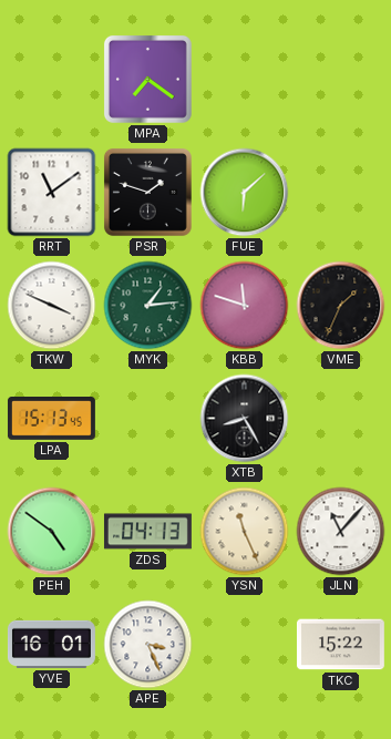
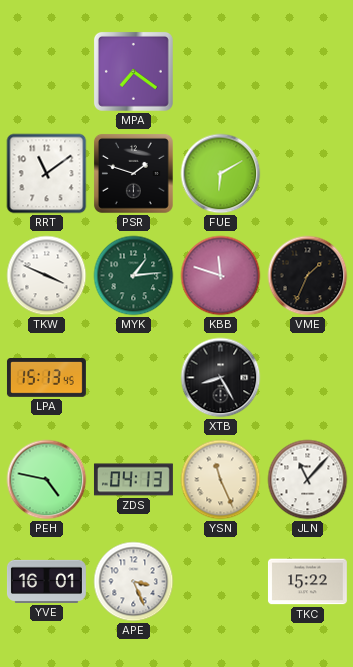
FUE: 6:08 -> 6:10
PEH: 4:51 -> 4:47
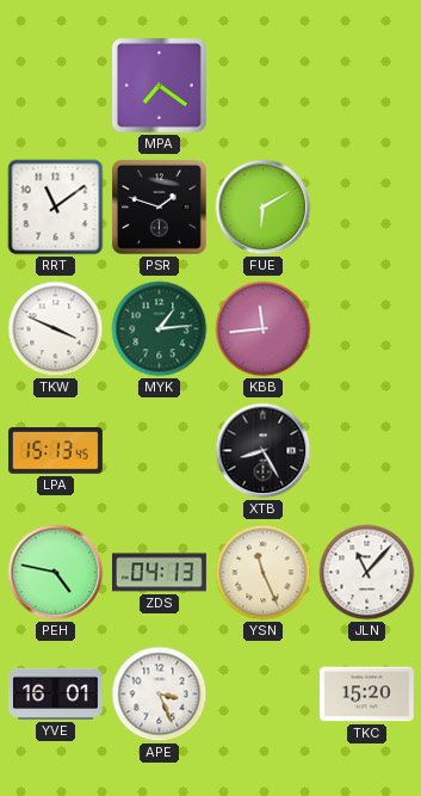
KBB: 11:48 -> 11:44
VME: 1:34 -> none
TKC: 15:22 -> 15:20
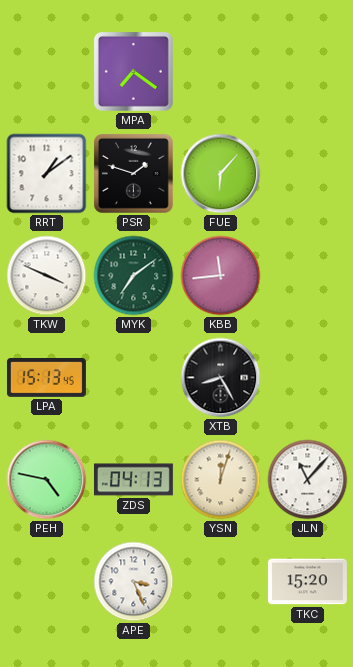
RRT: 11:09 -> 1:09
FUE: 6:10 -> 6:07
MYK: 1:14 -> 7:09
YSN: 11:26 -> 12:03
YVE: 16:01 -> none
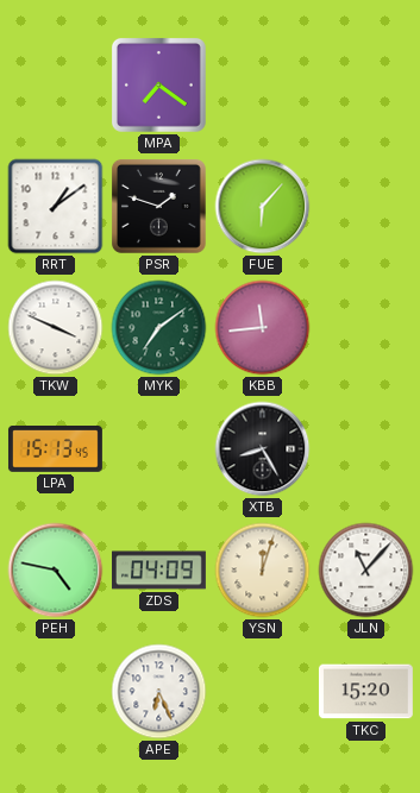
ZDS: 04:13 -> 04:09
APE: 3:26 -> 6:26
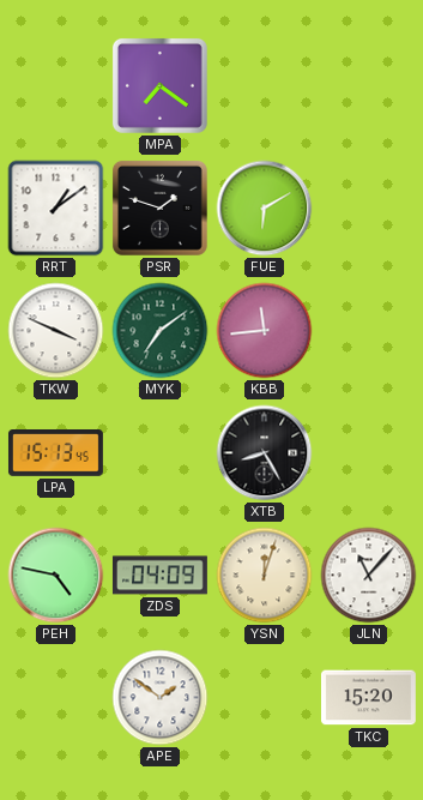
FUE: 6:07 -> 6:10
APE: 6:26 -> 1:51
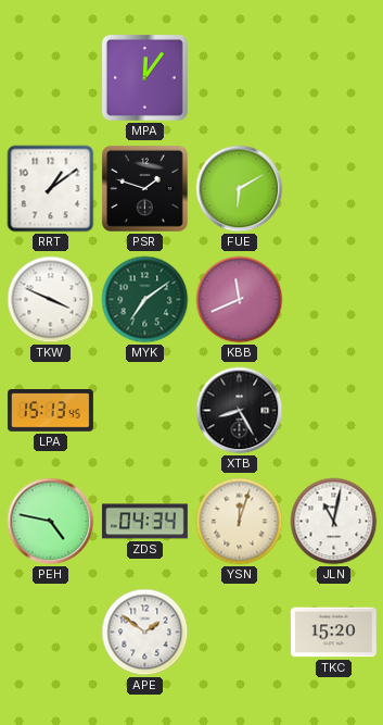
MPA: 7:21 -> 12:06
KBB: 11:44 -> 11:41
ZDS: 04:09 -> 04:34
JLN: 11:07 -> 11:02
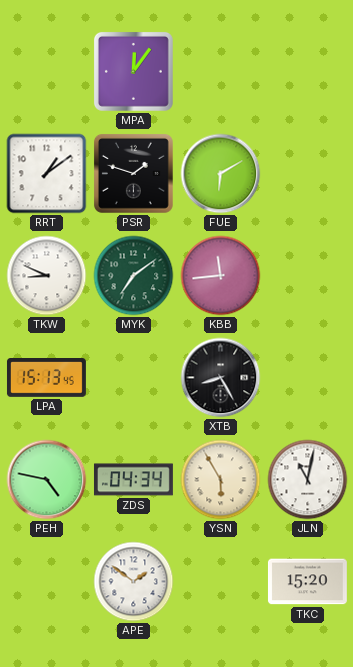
TKW: 3:49 -> 8:49
KBB: 11:41 -> 11:44
YSN: 12:03 -> 5:55
